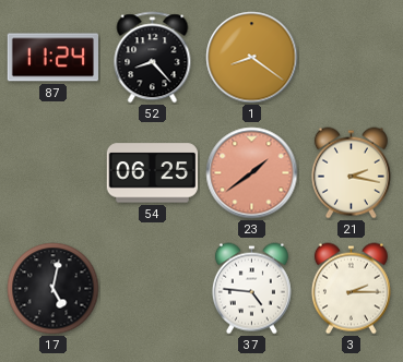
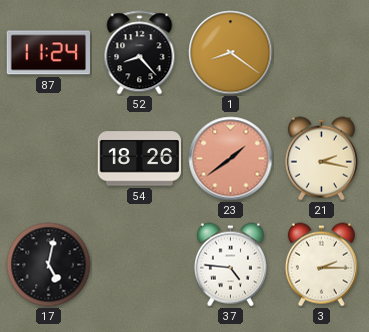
54: 06:25 -> 18:26
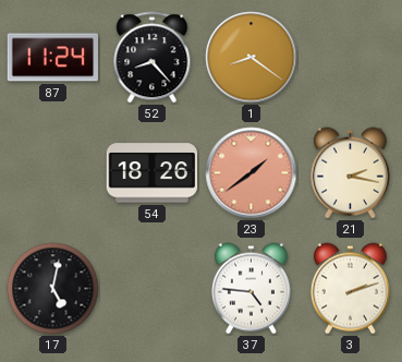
3: 2:15 -> 2:12
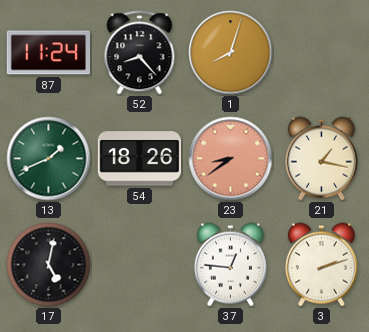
1: 8:21 -> 8:03
13: none -> 1:41
23: 1:39 -> 8:39
21: 2:17 -> 1:17
37: 4:46 -> 12:46
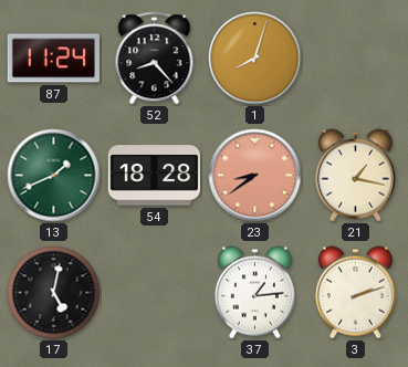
54: 18:26 -> 18:28
37: 12:46 -> 1:14
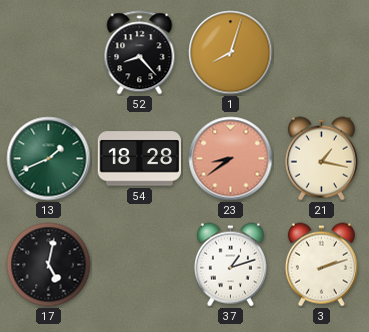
87: 11:24 -> none
37: 1:14 -> 1:12
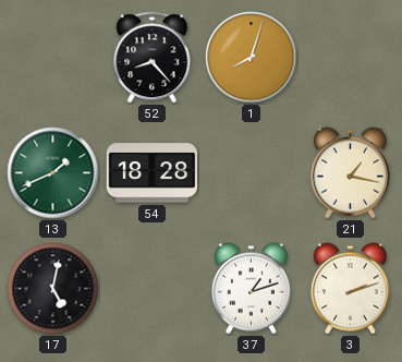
23: 8:39 -> none
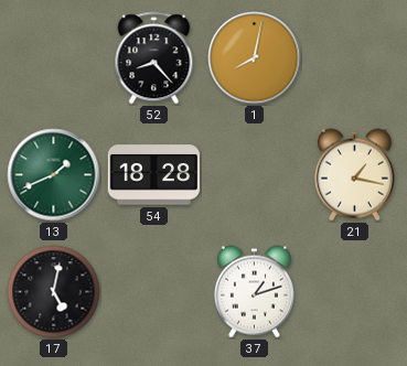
1: 8:03 -> 8:02
3: 2:12 -> none
